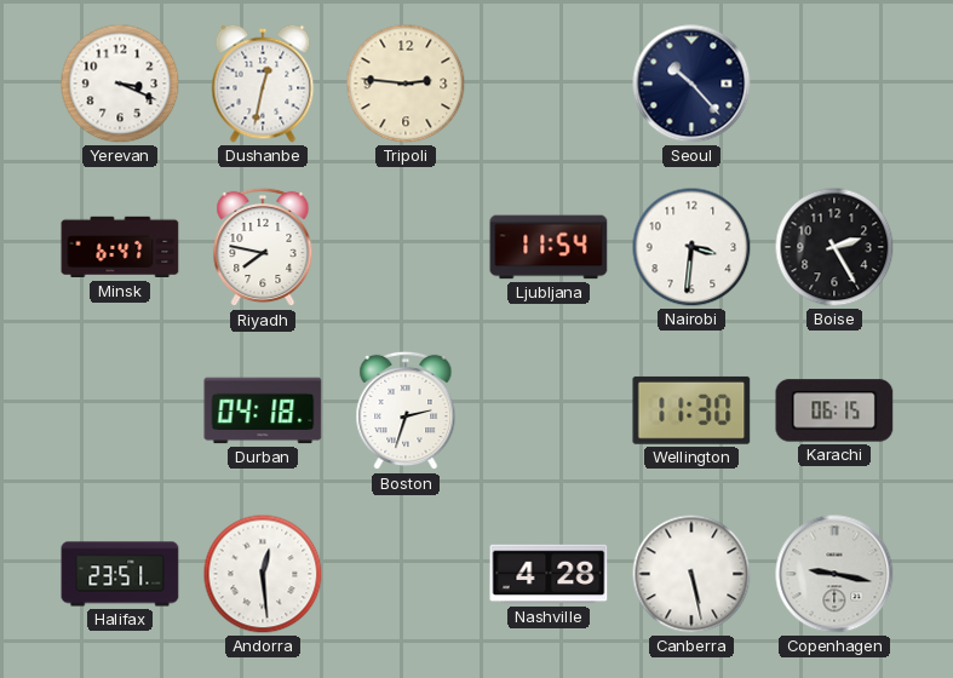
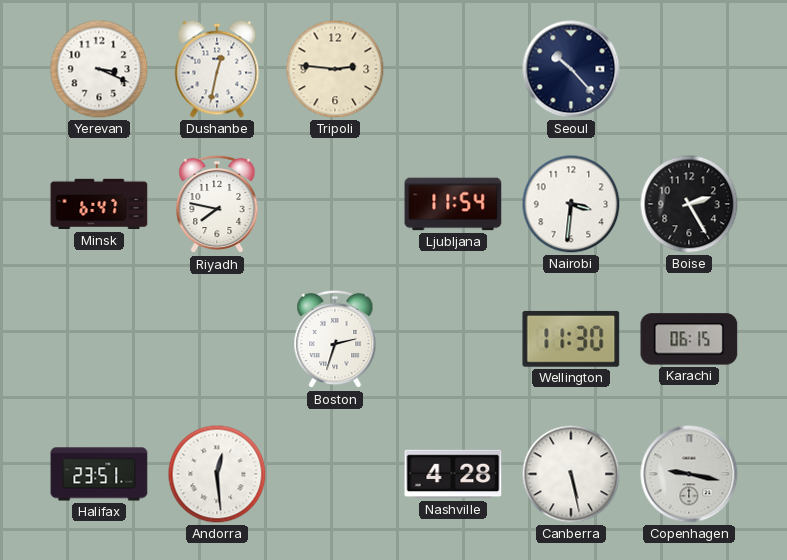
Durban: 04:18 -> none
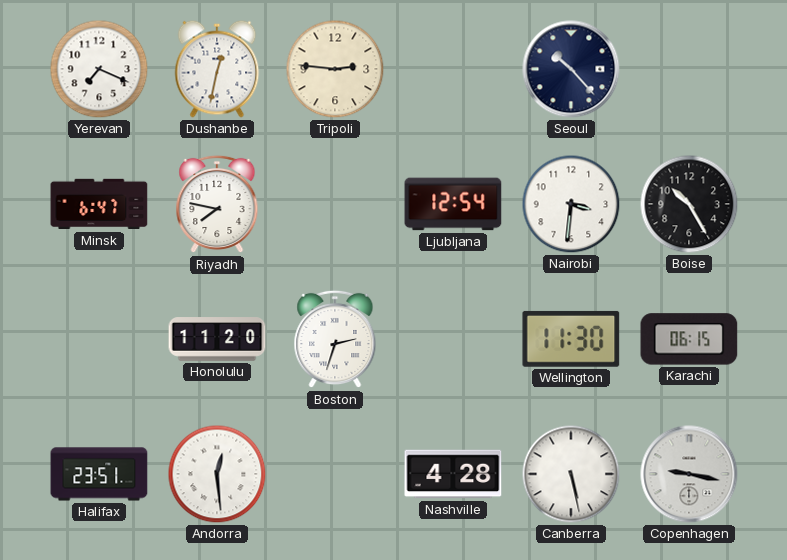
Yerevan: 3:19 -> 7:19
Ljubljana: 11:54 -> 12:54
Boise: 2:25 -> 10:25
Honolulu: none -> 11:20
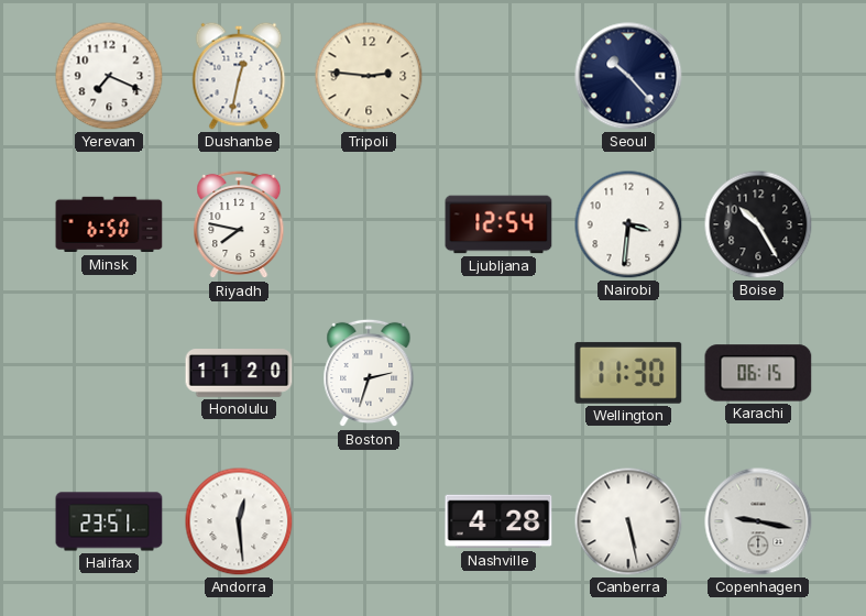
Minsk: 6:47 -> 6:50
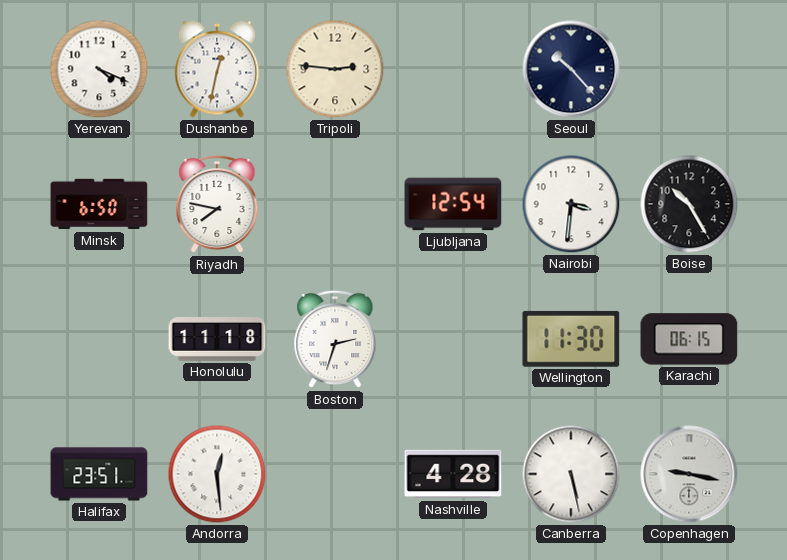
Yerevan: 7:19 -> 4:19
Honolulu: 11:20 -> 11:18
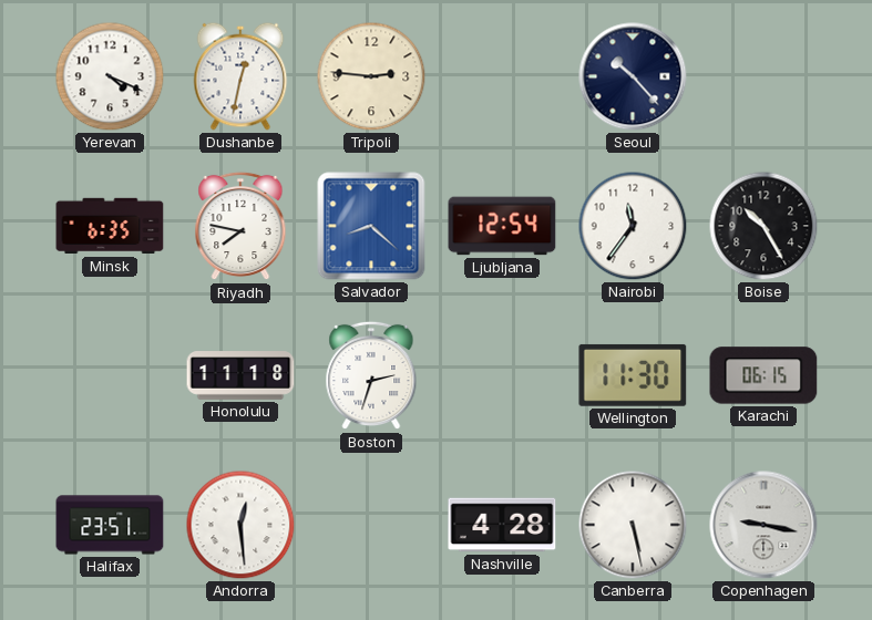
Minsk: 6:50 -> 6:35
Salvador: none -> 8:22
Nairobi: 3:31 -> 11:36
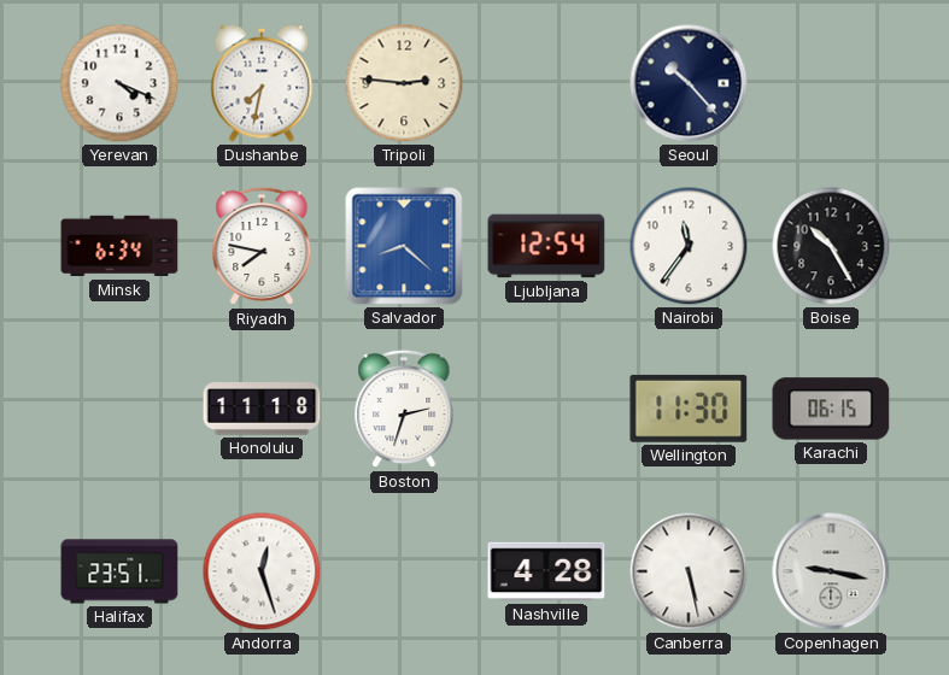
Dushanbe: 12:32 -> 7:32
Minsk: 6:35 -> 6:34
Andorra: 12:29 -> 12:27
